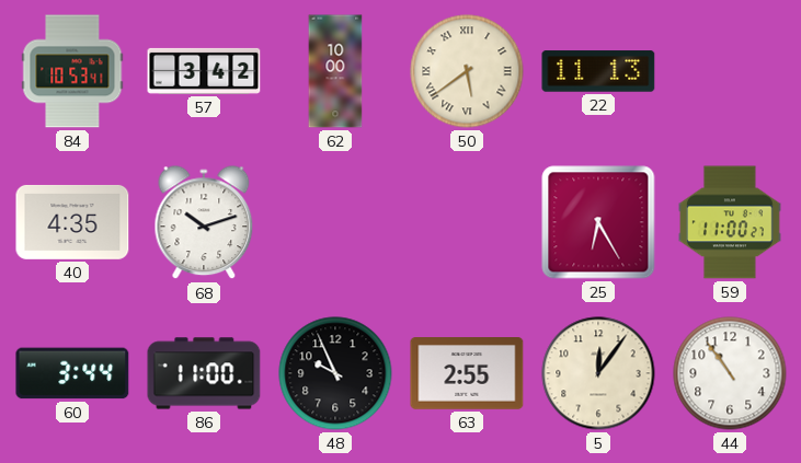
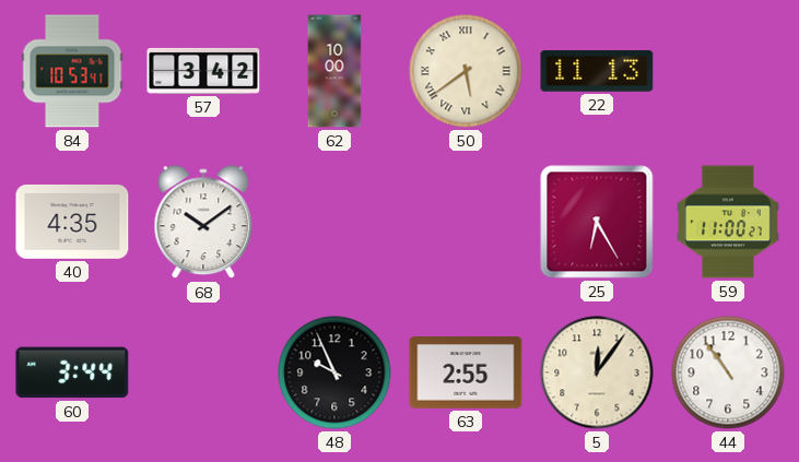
68: 10:12 -> 10:09
86: 11:00 -> none
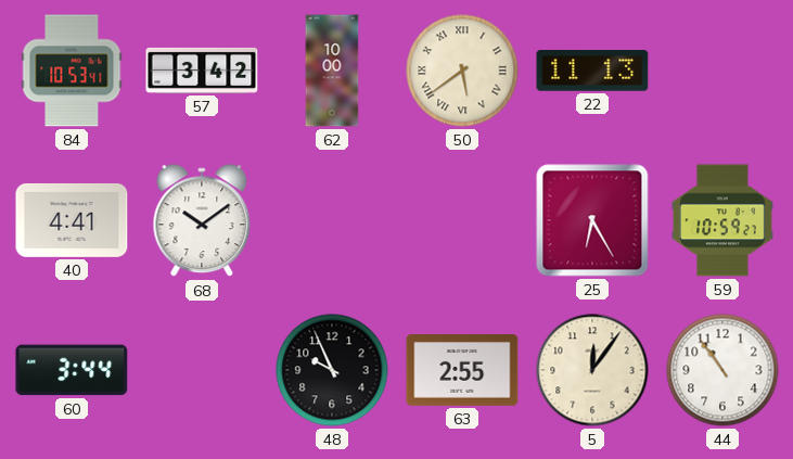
40: 4:35 -> 4:41
59: 11:00 -> 10:59
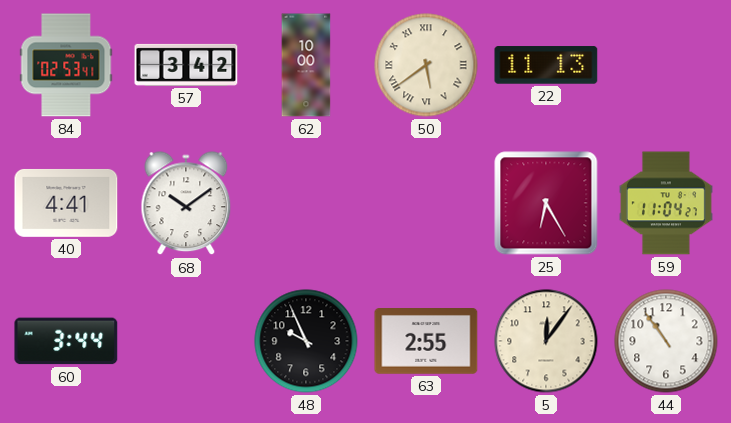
84: 10:53 -> 02:53
59: 10:59 -> 11:04
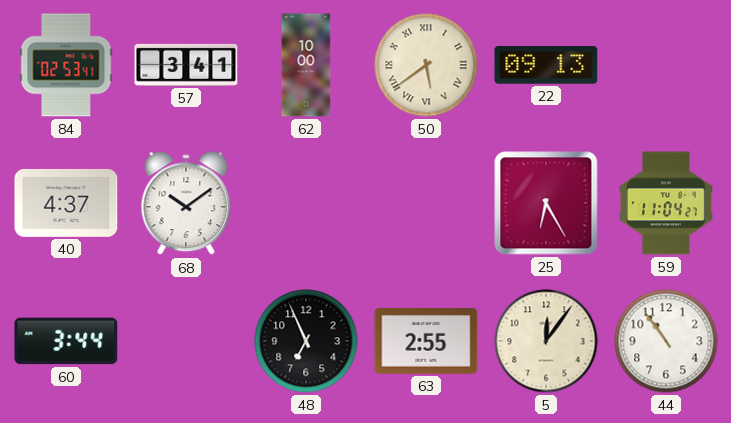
57: 3:42 -> 3:41
22: 11:13 -> 09:13
40: 4:41 -> 4:37
48: 9:56 -> 6:56
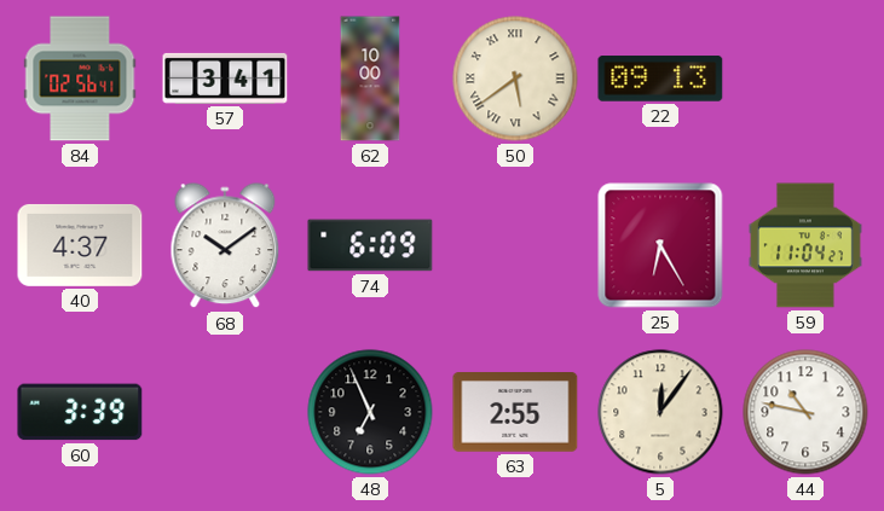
84: 02:53 -> 02:56
74: none -> 6:09
60: 3:44 -> 3:39
44: 10:54 -> 10:47
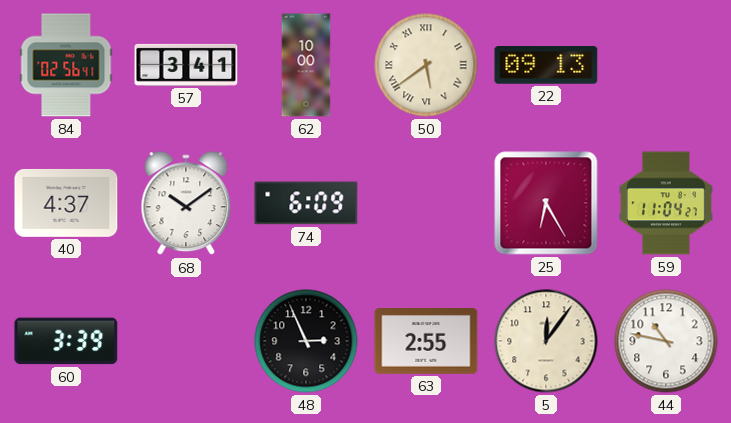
48: 6:56 -> 2:56
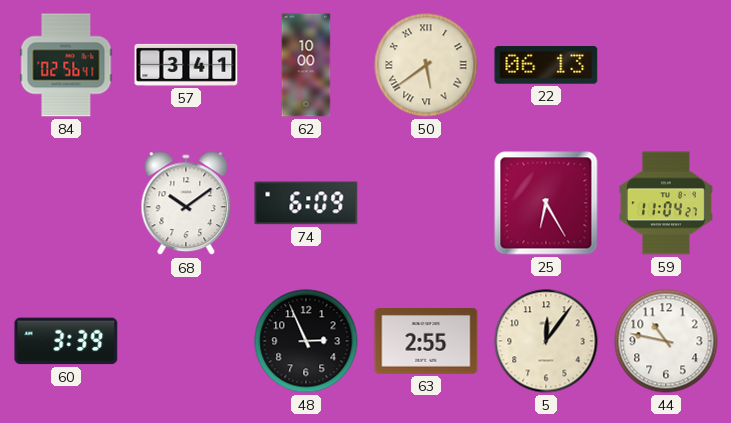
22: 09:13 -> 06:13
40: 4:37 -> none
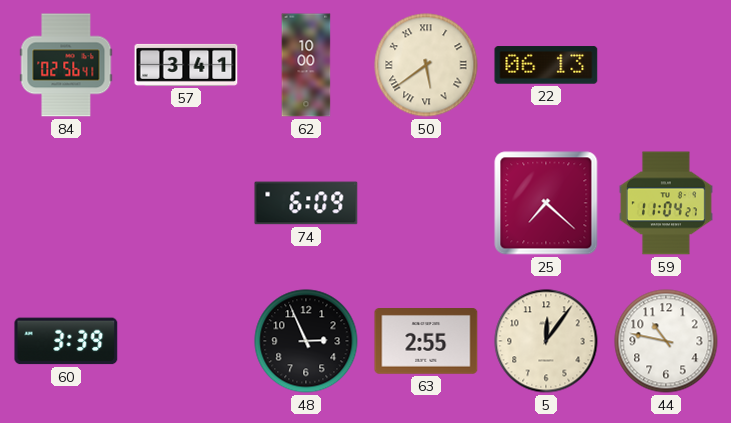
68: 10:09 -> none
25: 6:25 -> 7:22
